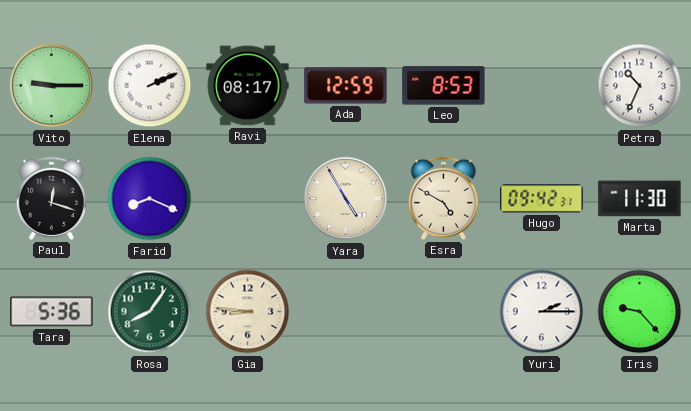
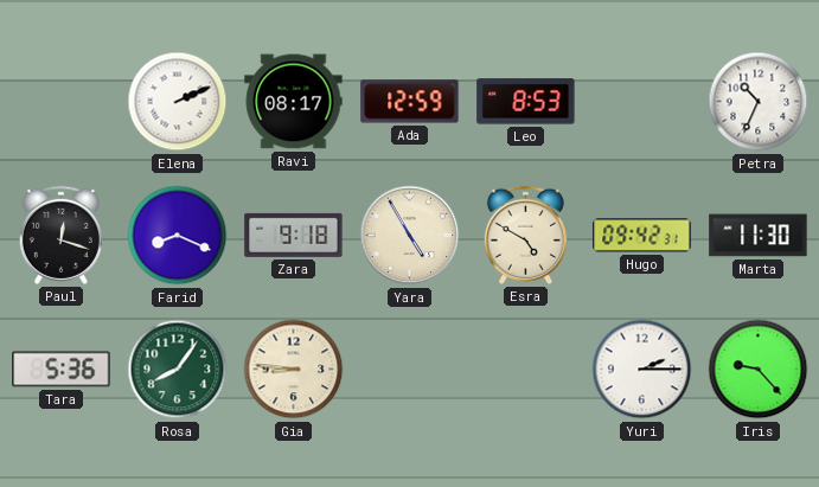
Vito: 9:15 -> none
Zara: none -> 9:18
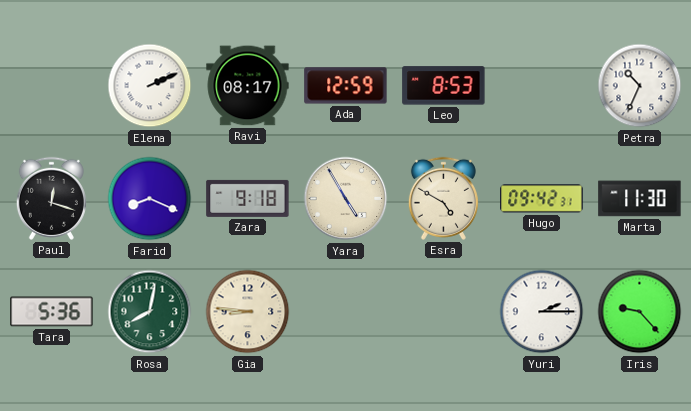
Rosa: 8:06 -> 8:02
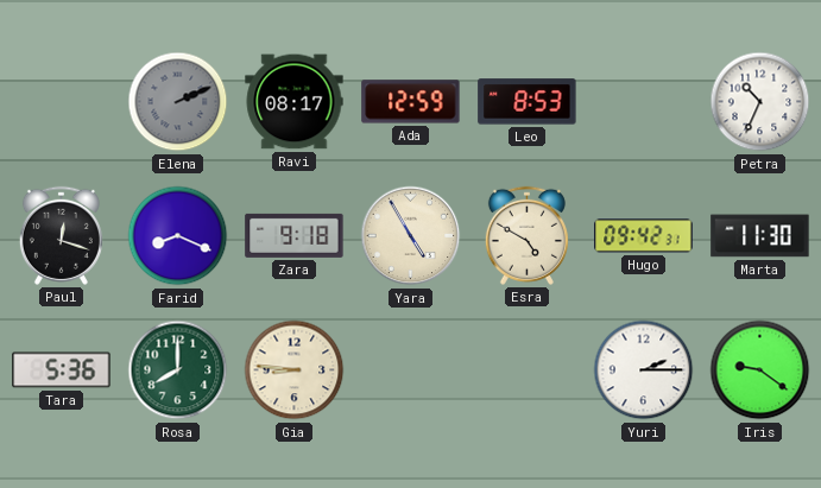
Elena dial: white -> grey
Rosa: 8:02 -> 8:00
Iris: 9:23 -> 9:21
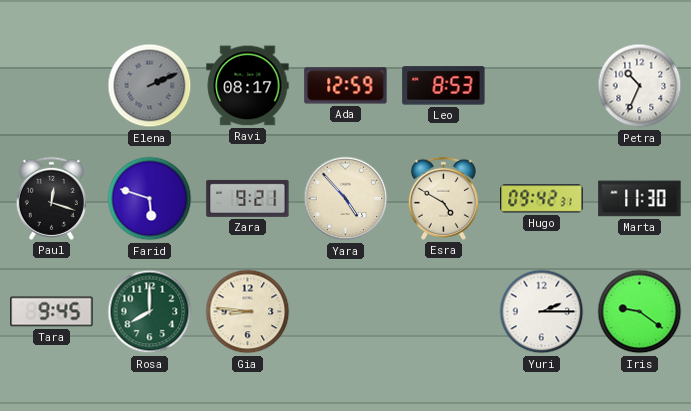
Farid: 8:19 -> 5:48
Zara: 9:18 -> 9:21
Yara: 4:55 -> 4:53
Tara: 5:36 -> 9:45
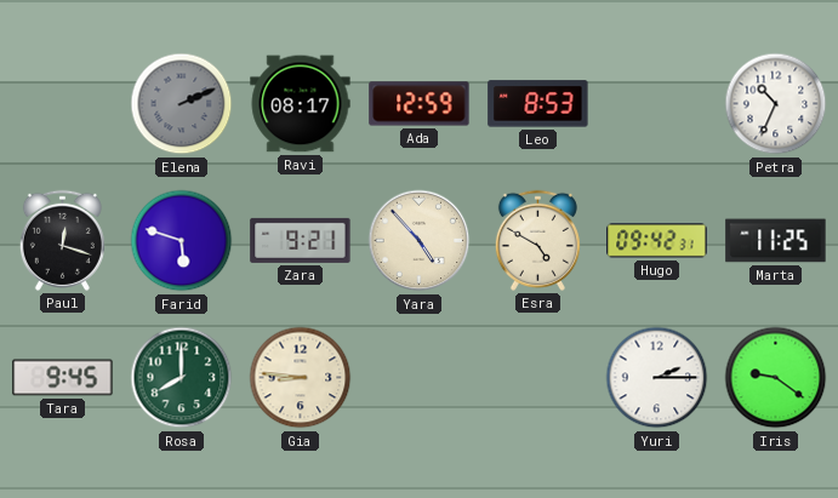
Marta: 11:30 -> 11:25
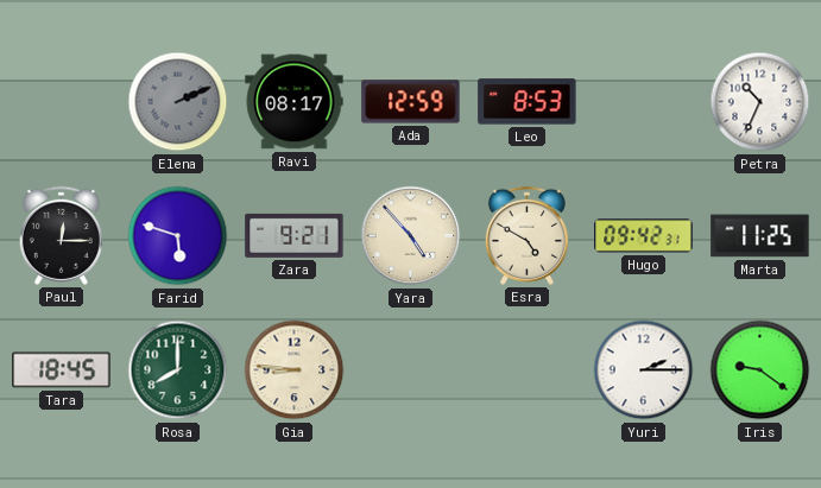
Paul: 12:18 -> 12:15
Tara: 9:45 -> 18:45
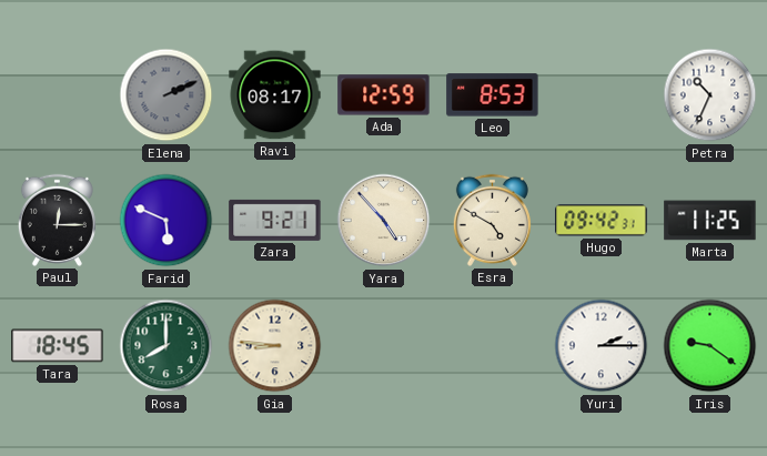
Farid: 5:48 -> 5:49
